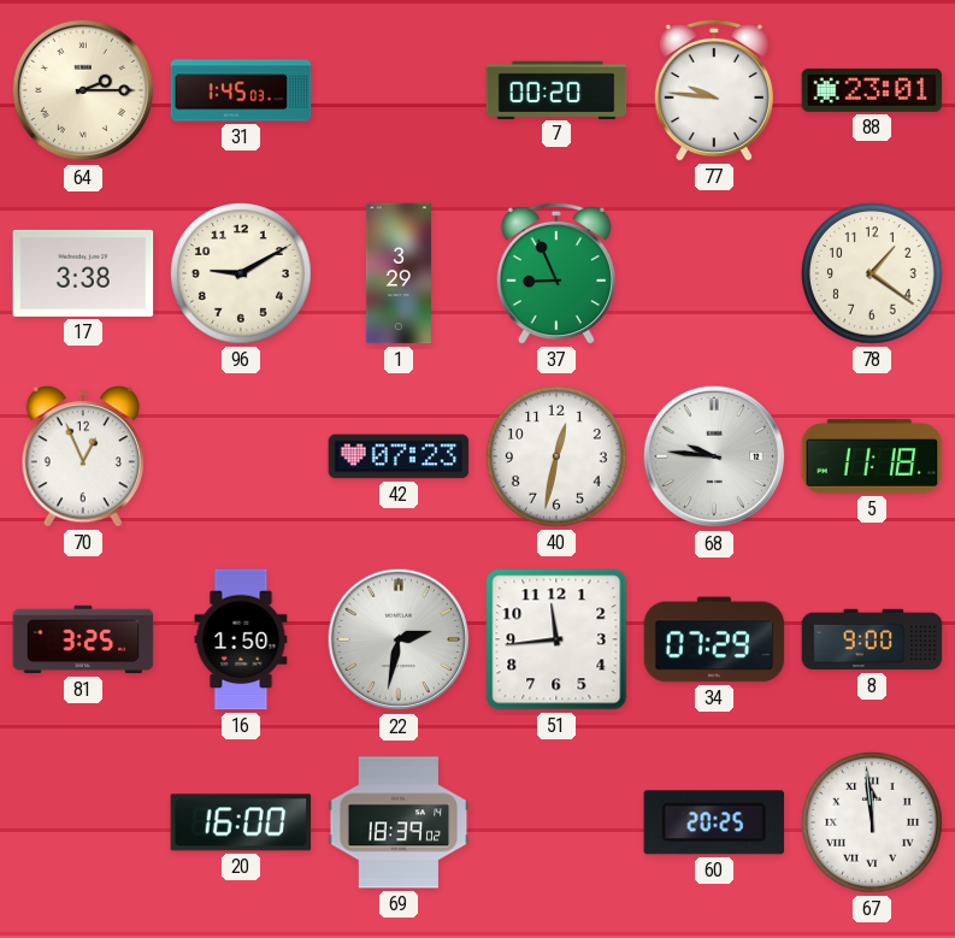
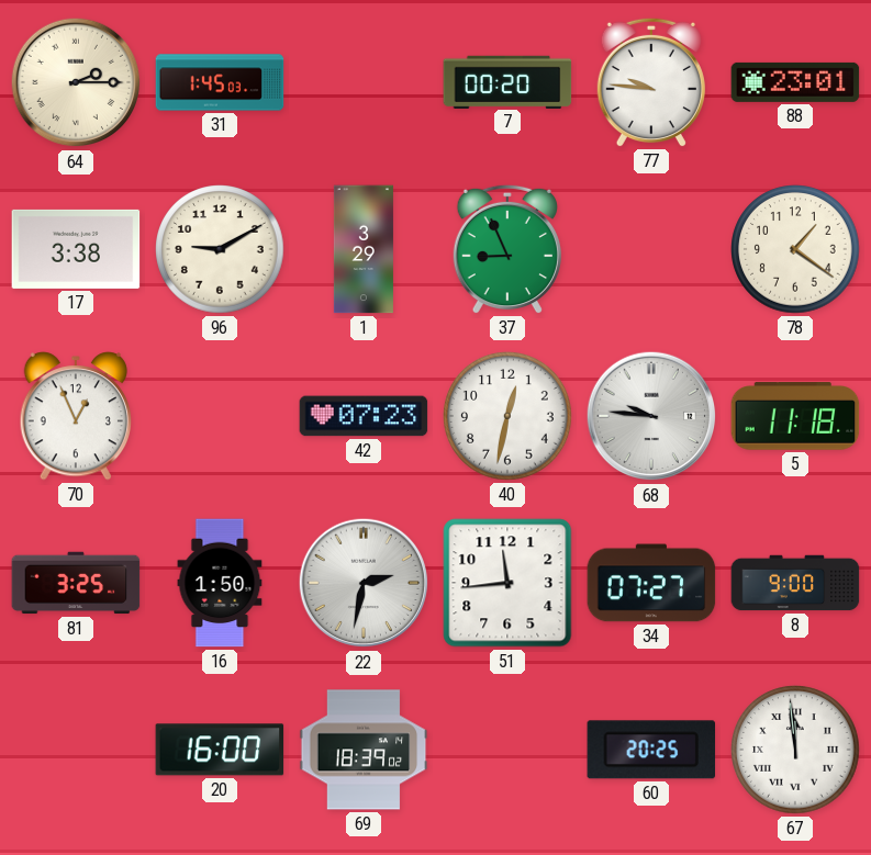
34: 07:29 -> 07:27
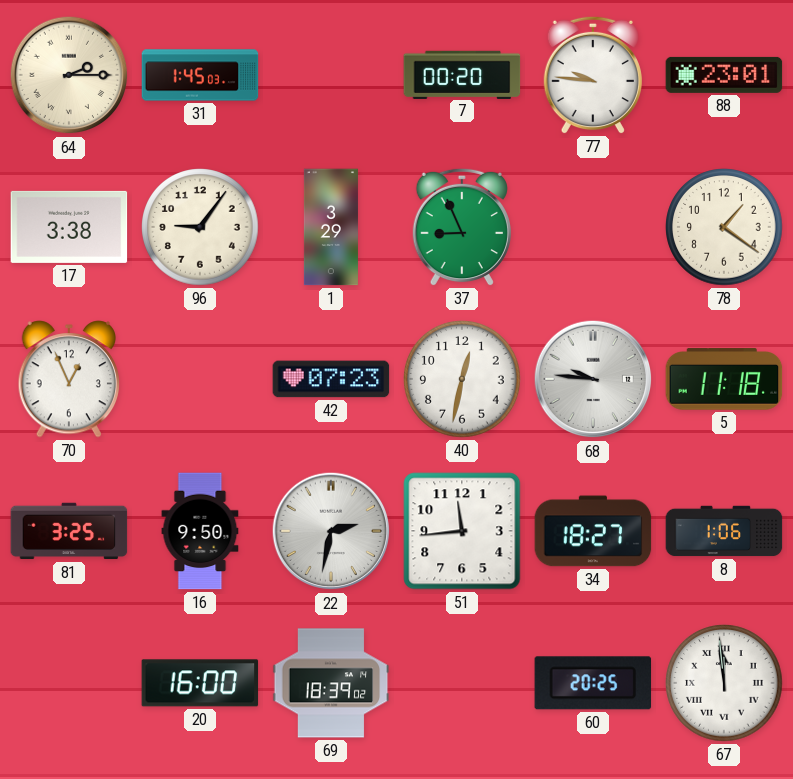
96: 9:10 -> 9:06
16: 1:50 -> 9:50
34: 07:27 -> 18:27
8: 9:00 -> 1:06
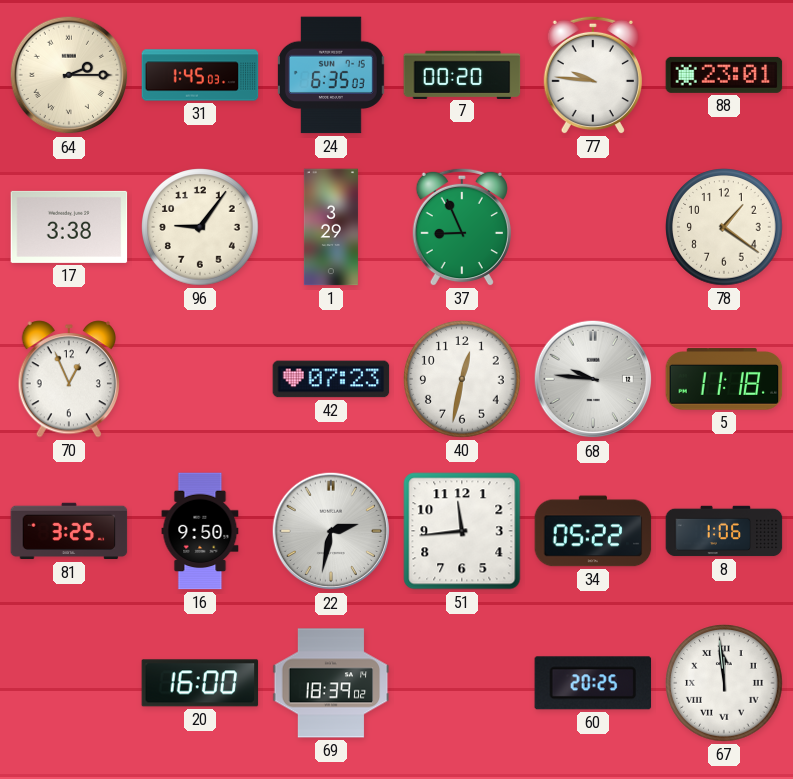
24: none -> 6:35
34: 18:27 -> 05:22
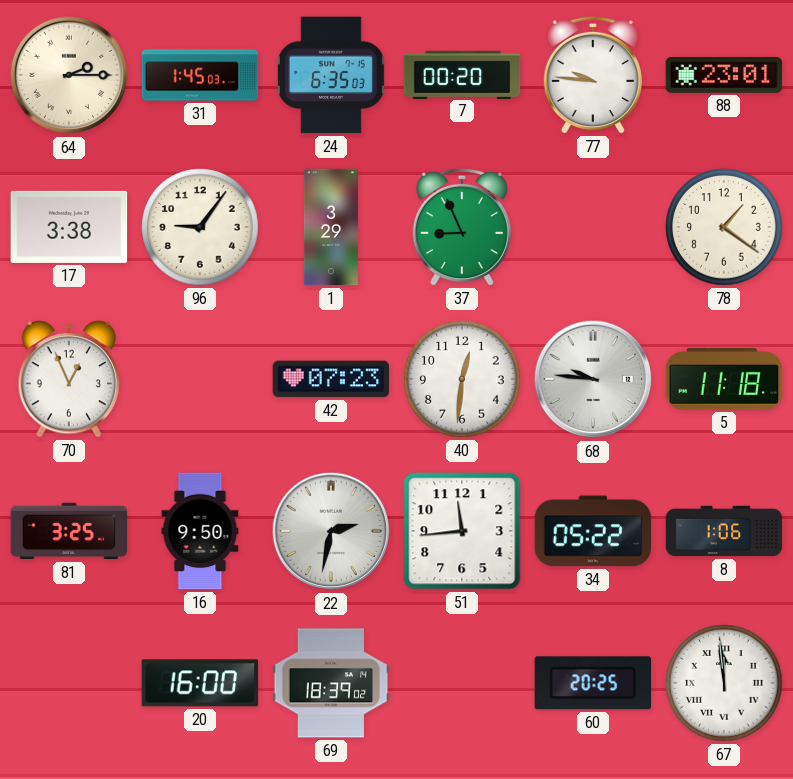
40: 12:32 -> 12:31
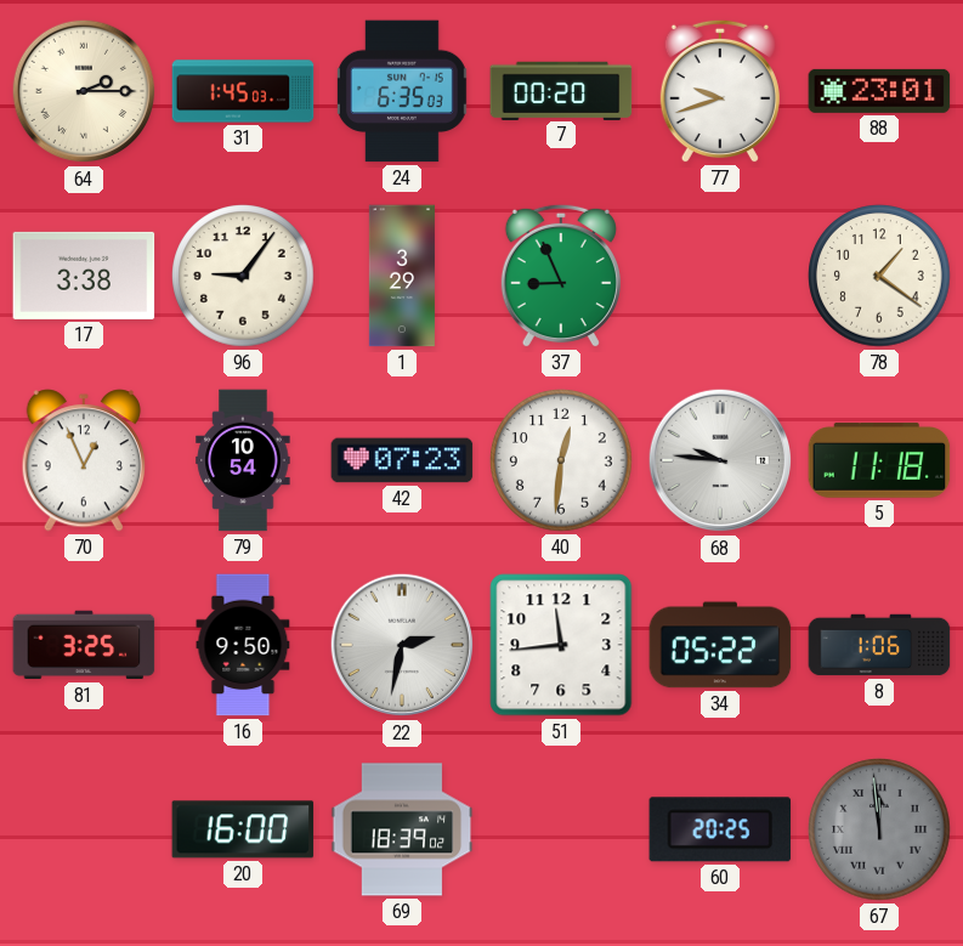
77: 9:46 -> 9:42
79: none -> 10:54
67 dial: white -> grey
